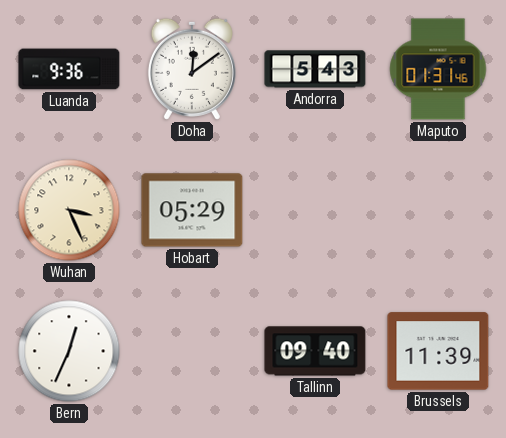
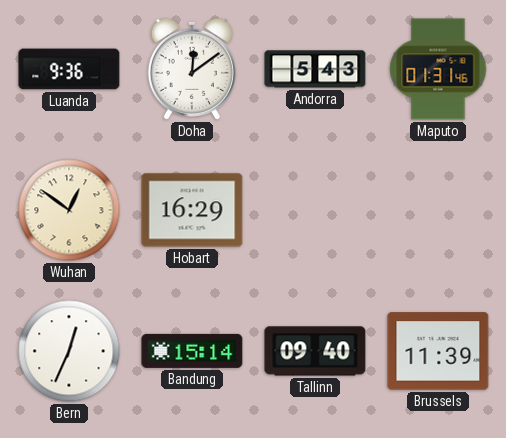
Wuhan: 3:26 -> 12:51
Hobart: 05:29 -> 16:29
Bandung: none -> 15:14
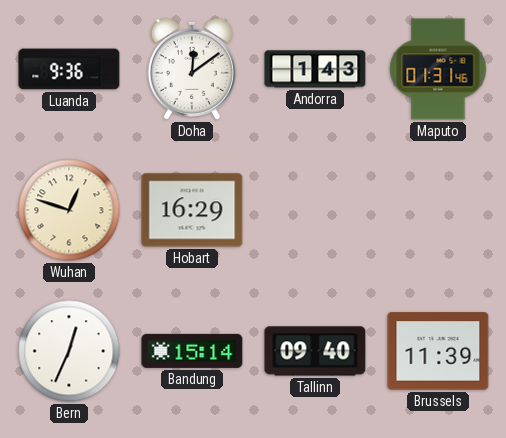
Andorra: 5:43 -> 1:43
Wuhan: 12:51 -> 12:48
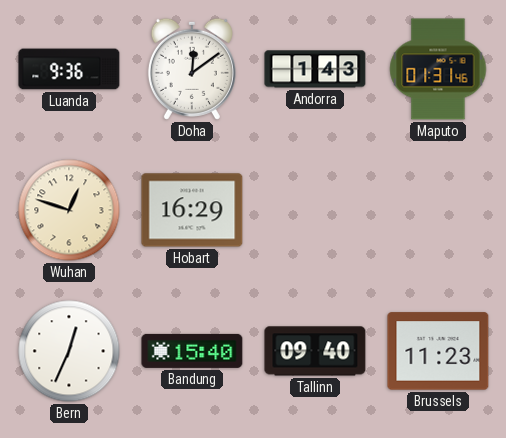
Bandung: 15:14 -> 15:40
Brussels: 11:39 -> 11:23
